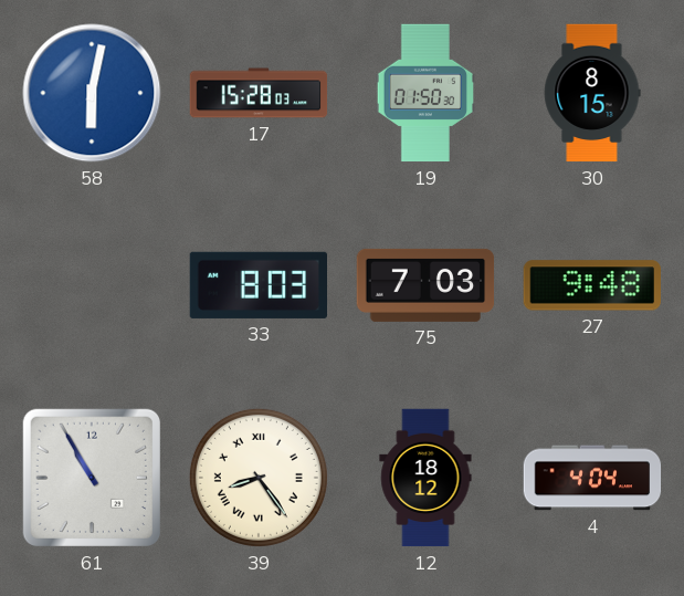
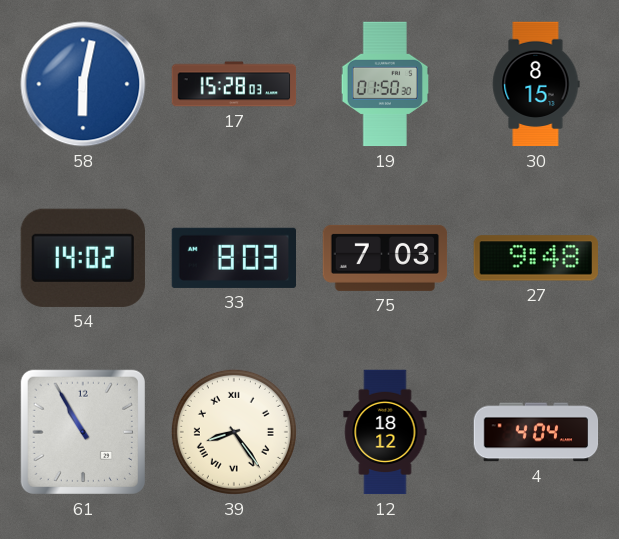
54: none -> 14:02
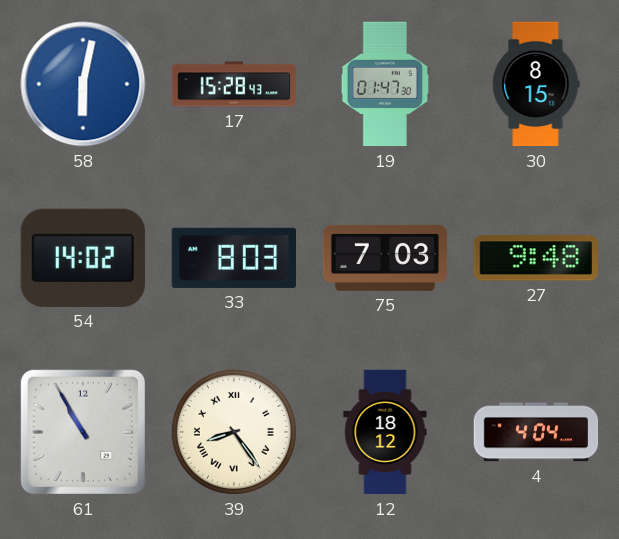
17: 15:28:03 -> 15:28:43
19: 01:50 -> 01:47
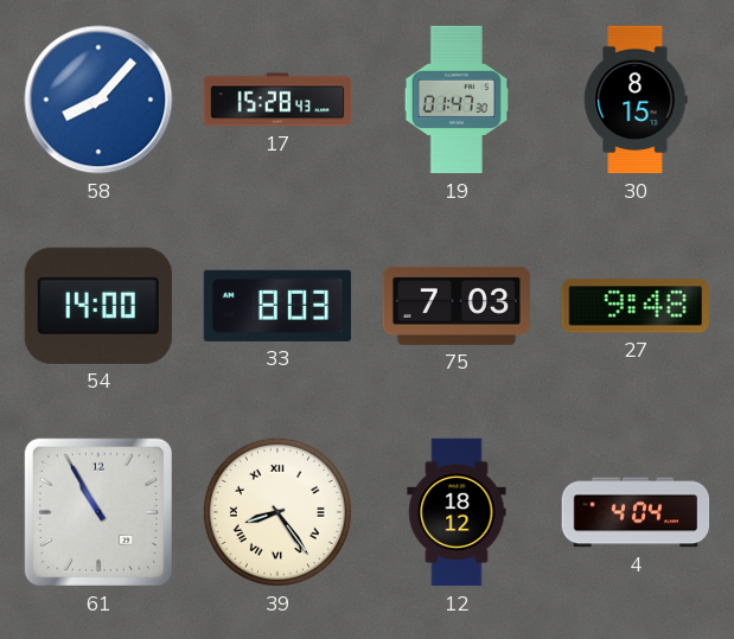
58: 6:02 -> 8:07
54: 14:02 -> 14:00
